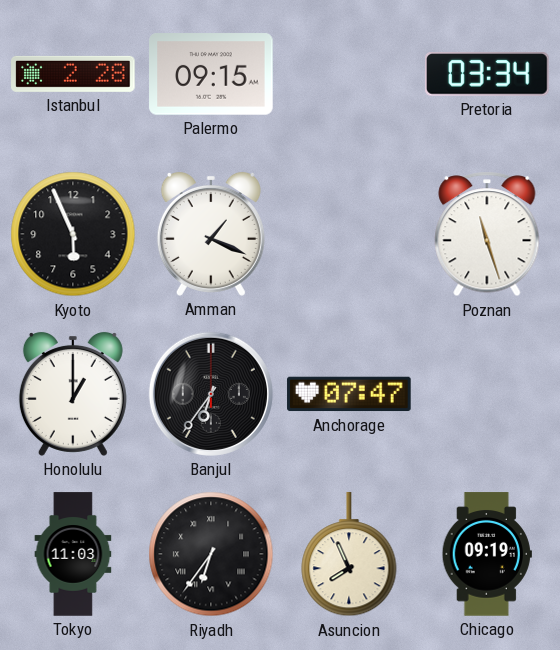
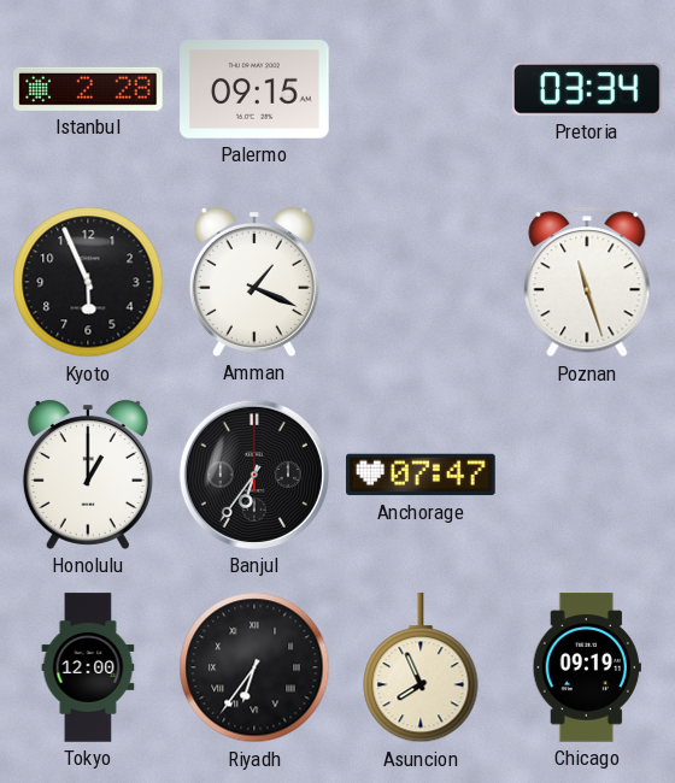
Tokyo: 11:03 -> 12:00
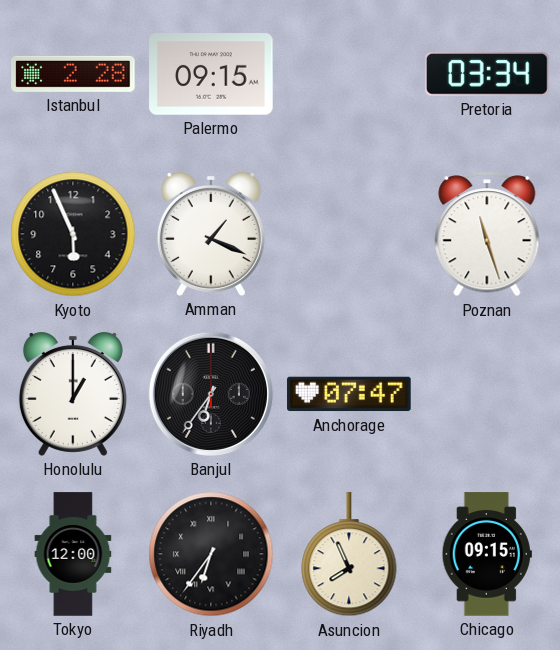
Chicago: 09:19 -> 09:15
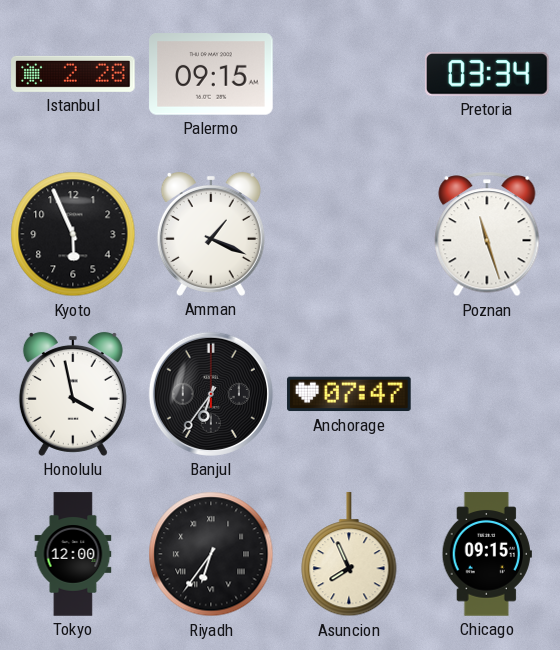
Honolulu: 1:00 -> 3:58
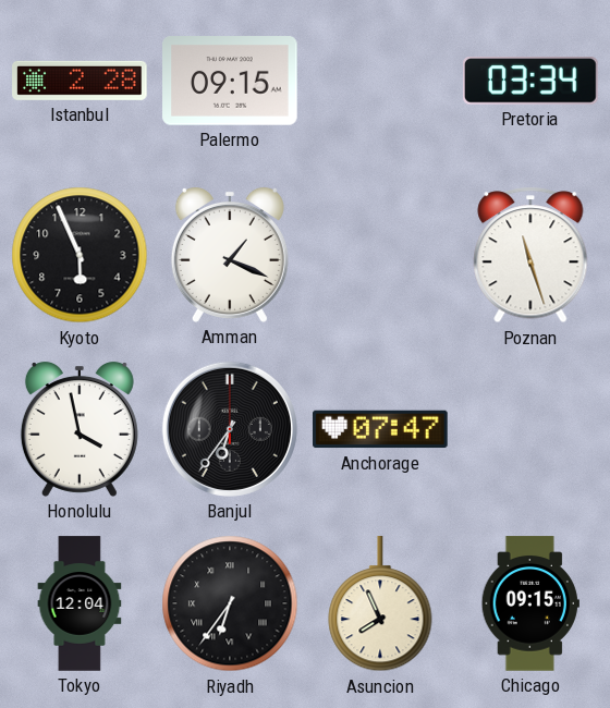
Tokyo: 12:00 -> 12:04
